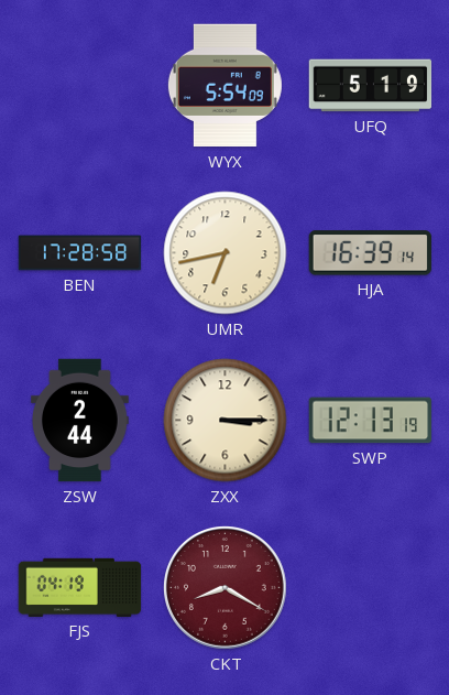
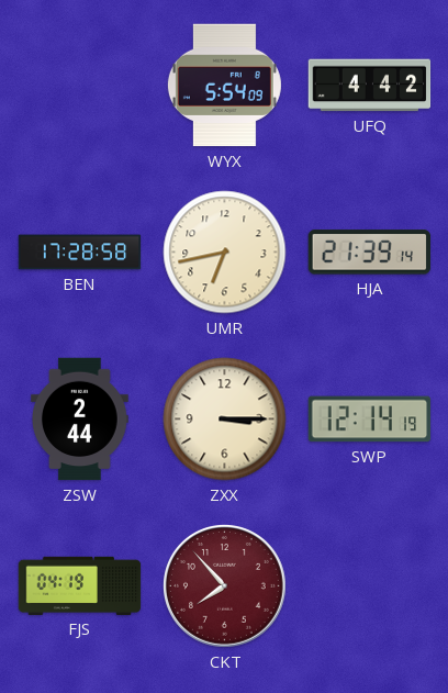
UFQ: 5:19 -> 4:42
HJA: 16:39 -> 21:39
SWP: 12:13 -> 12:14
CKT: 8:20 -> 7:53
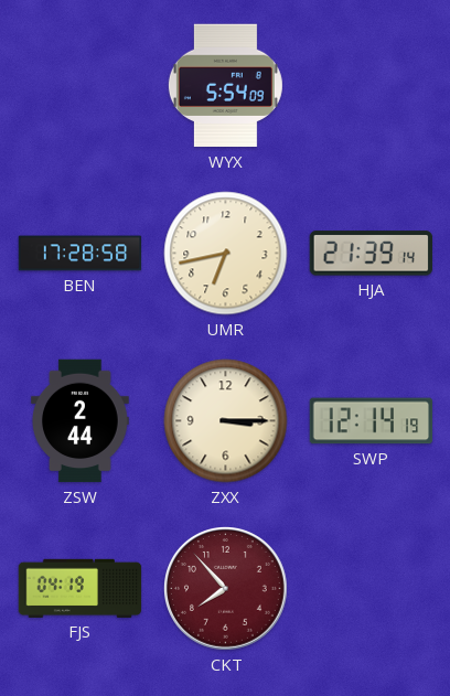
UFQ: 4:42 -> none
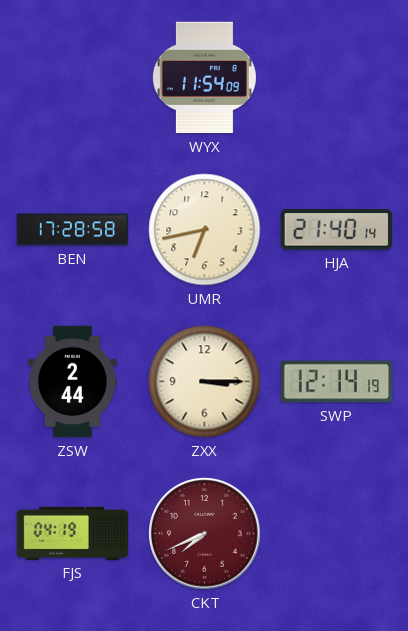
WYX: 5:54 -> 11:54
HJA: 21:39 -> 21:40
CKT: 7:53 -> 7:41
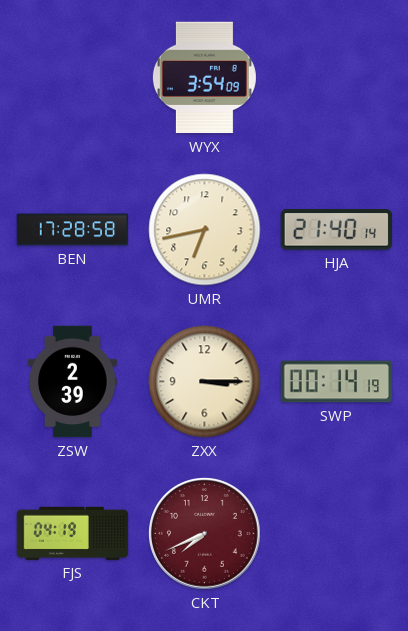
WYX: 11:54 -> 3:54
ZSW: 2:44 -> 2:39
SWP: 12:14 -> 00:14
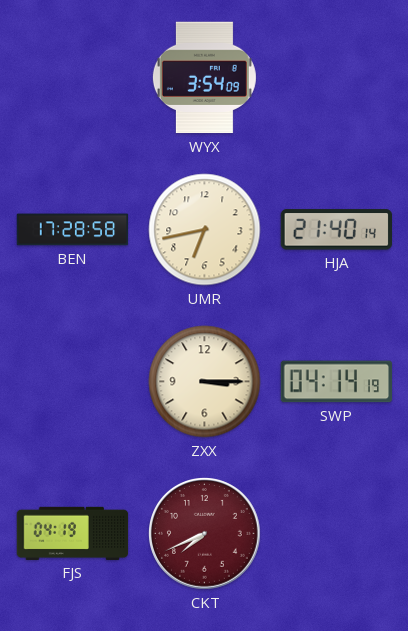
ZSW: 2:39 -> none
SWP: 00:14 -> 04:14
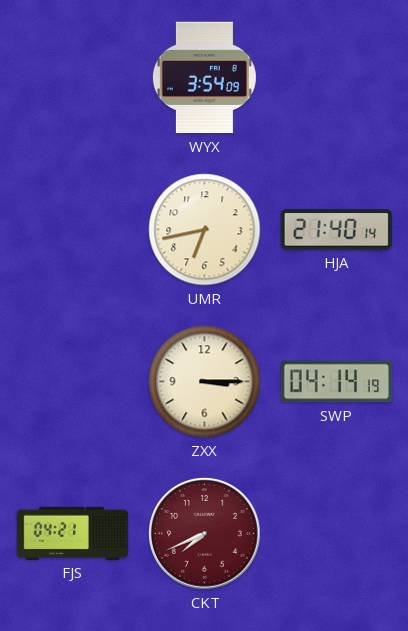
BEN: 17:28 -> none
FJS: 04:19 -> 04:21
